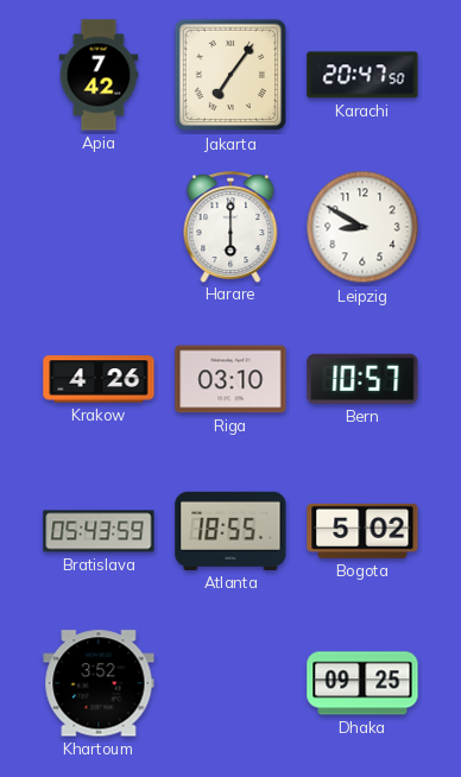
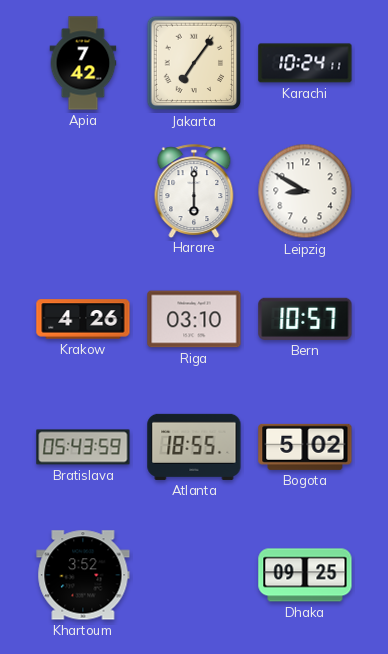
Karachi: 20:47 -> 10:24
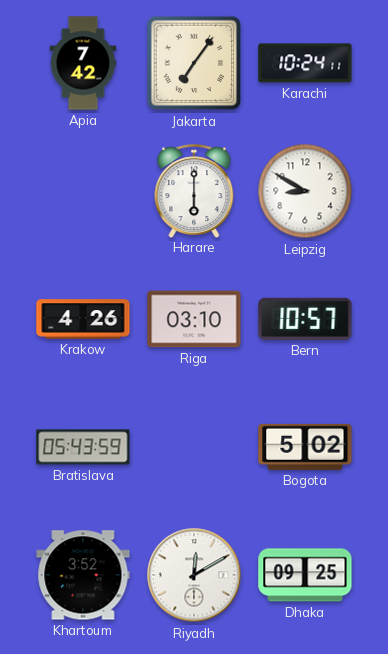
Atlanta: 18:55 -> none
Riyadh: none -> 12:10
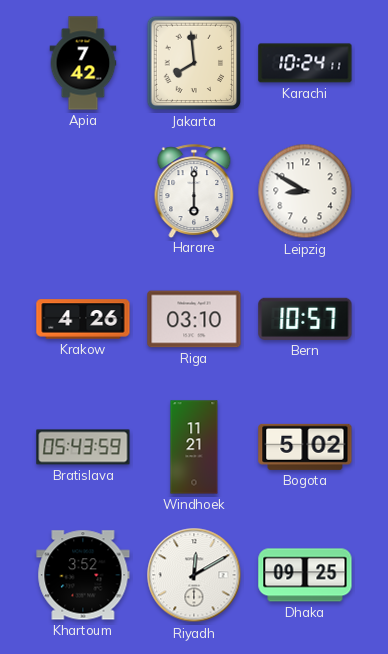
Jakarta: 7:06 -> 7:59
Windhoek: none -> 11:21
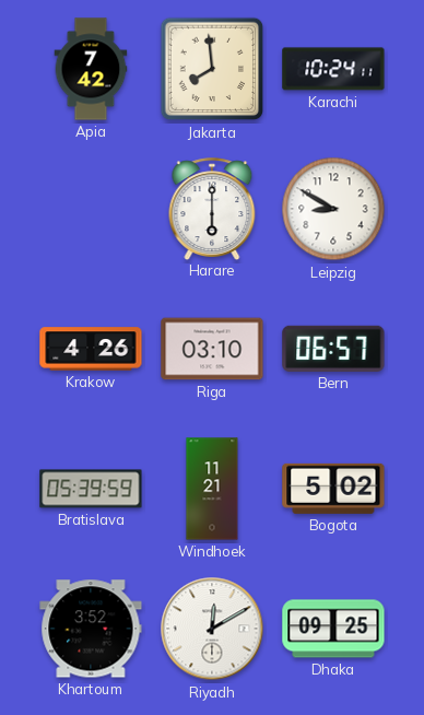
Bern: 10:57 -> 06:57
Bratislava: 05:43 -> 05:39
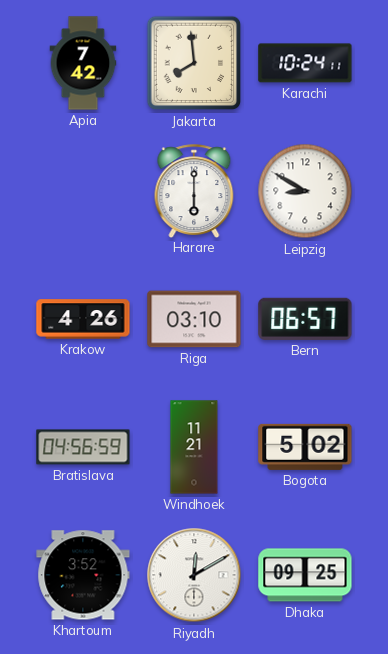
Bratislava: 05:39 -> 04:56
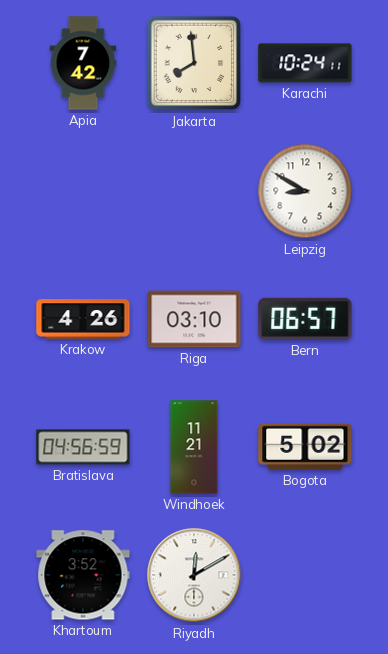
Harare: 6:00 -> none
Dhaka: 09:25 -> none
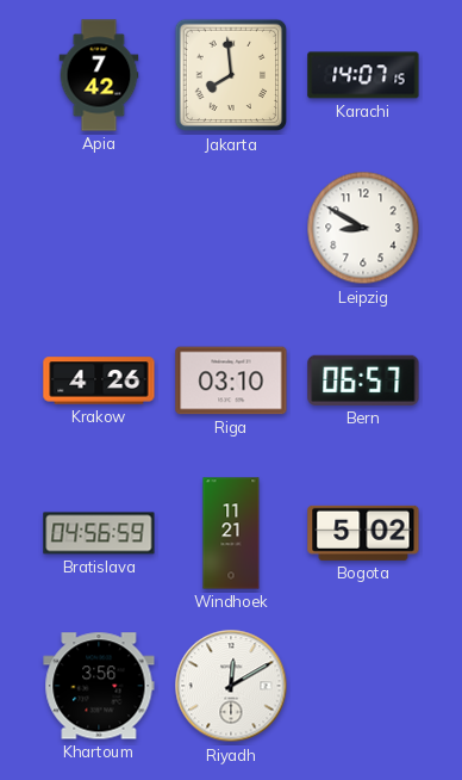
Karachi: 10:24 -> 14:07
Khartoum: 3:52 -> 3:56
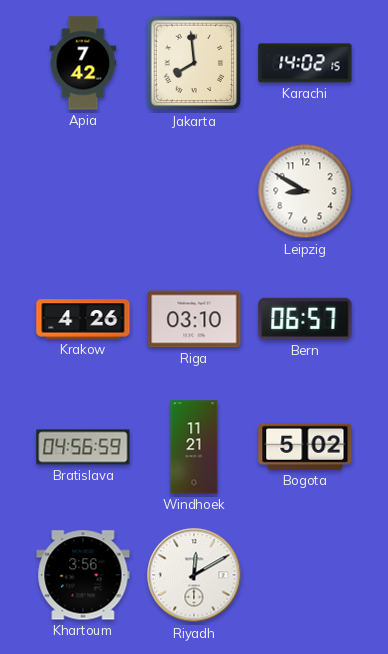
Karachi: 14:07 -> 14:02
